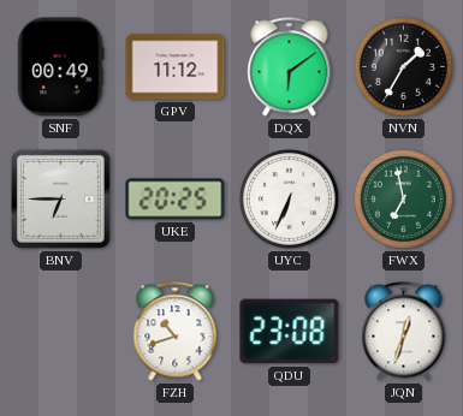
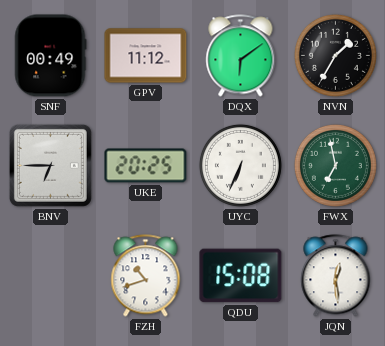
QDU: 23:08 -> 15:08
JQN: 12:33 -> 12:29
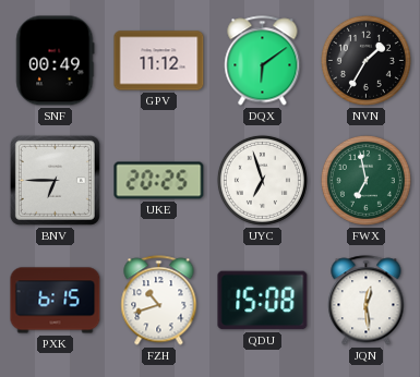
UYC: 6:34 -> 6:57
PXK: none -> 6:15
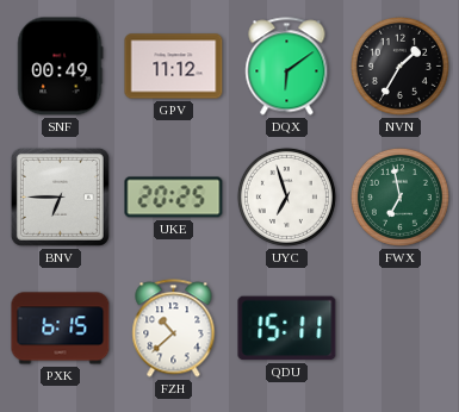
FZH: 10:42 -> 10:38
QDU: 15:08 -> 15:11
JQN: 12:29 -> none
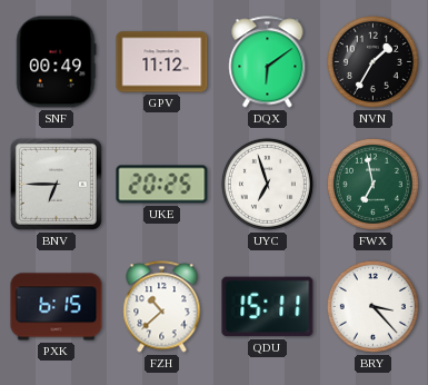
BRY: none -> 3:23
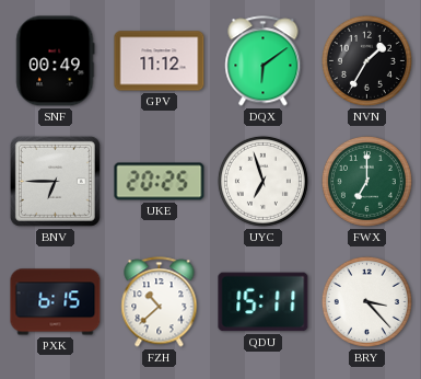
FWX: 6:58 -> 7:00
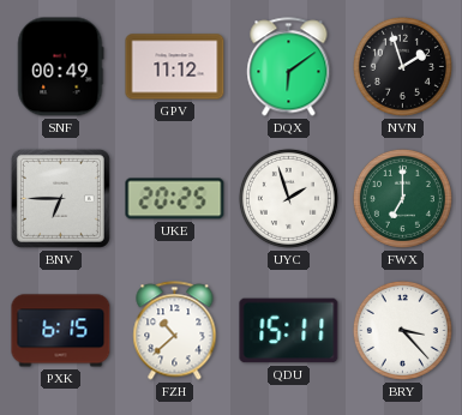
NVN: 1:35 -> 1:57
UYC: 6:57 -> 1:57
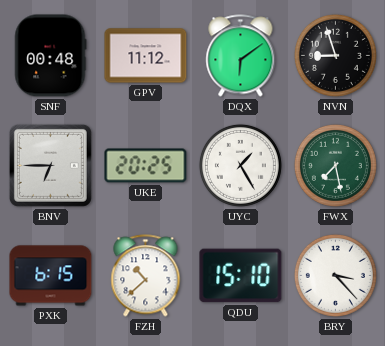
SNF: 00:49 -> 00:48
NVN: 1:57 -> 8:57
UYC: 1:57 -> 1:25
FWX: 7:00 -> 7:28
QDU: 15:11 -> 15:10
